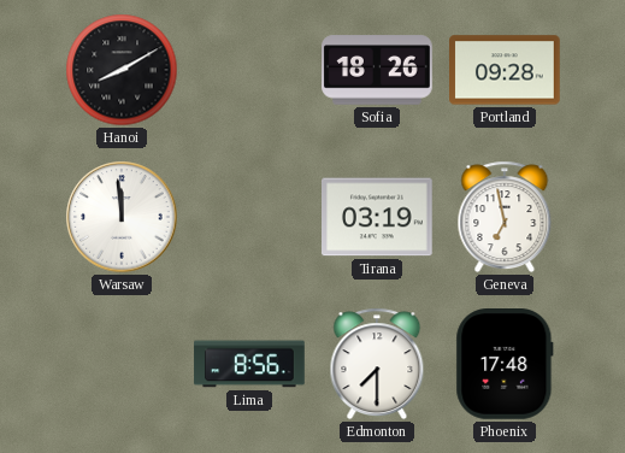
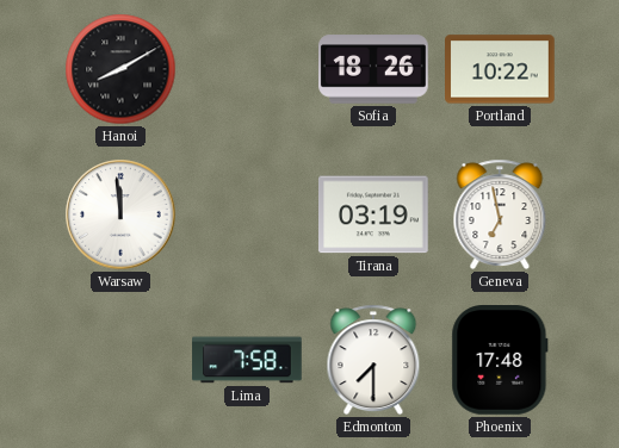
Portland: 09:28 -> 10:22
Lima: 8:56 -> 7:58
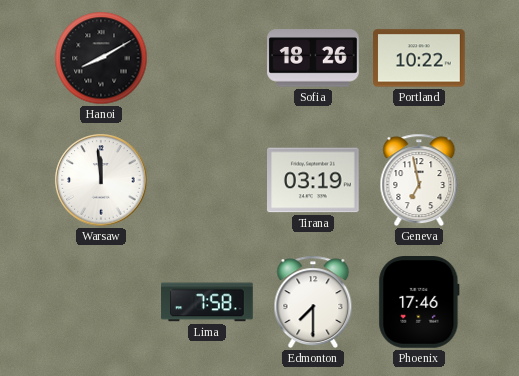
Phoenix: 17:48 -> 17:46
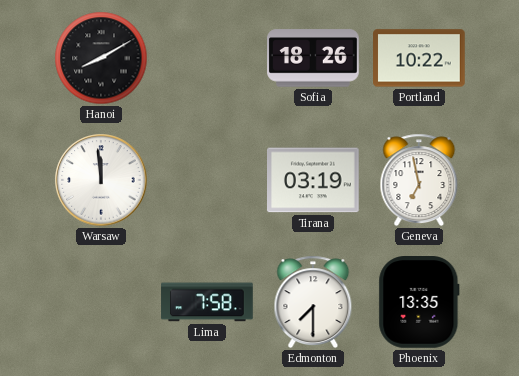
Phoenix: 17:46 -> 13:35
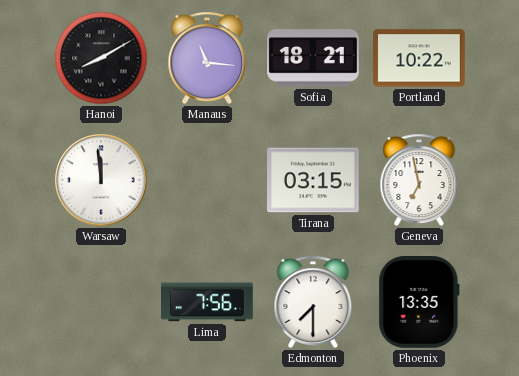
Manaus: none -> 11:16
Sofia: 18:26 -> 18:21
Tirana: 03:19 -> 03:15
Lima: 7:58 -> 7:56
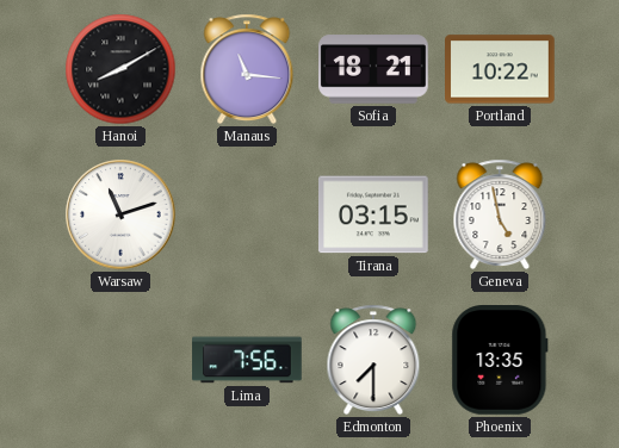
Warsaw: 11:59 -> 11:12
Geneva: 6:58 -> 4:58
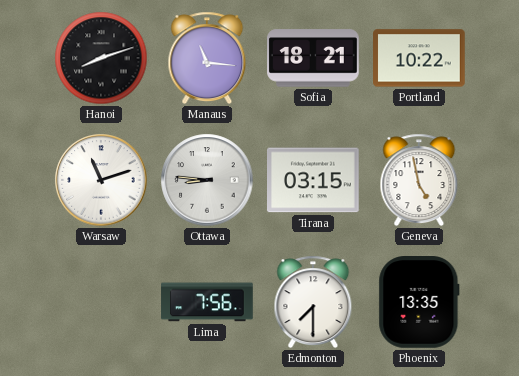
Hanoi: 8:10 -> 8:12
Ottawa: none -> 8:46
